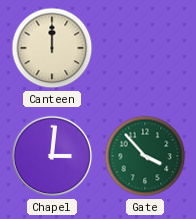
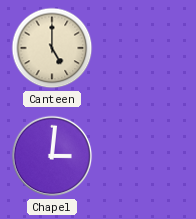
Canteen: 12:00 -> 5:00
Gate: 3:53 -> none
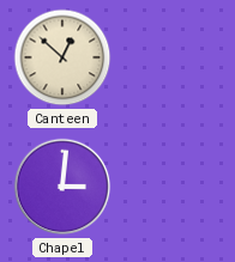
Canteen: 5:00 -> 12:52
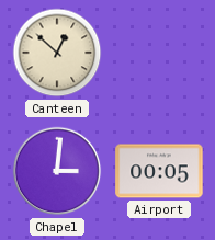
Airport: none -> 00:05
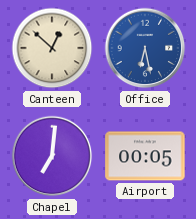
Office: none -> 6:28
Chapel: 3:01 -> 7:01
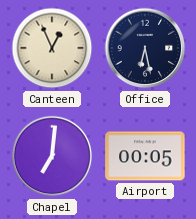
Canteen: 12:52 -> 12:56
Office dial: blue -> navy
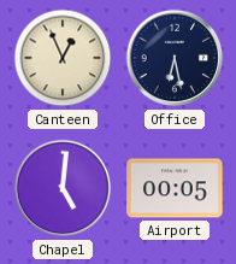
Chapel: 7:01 -> 5:01
